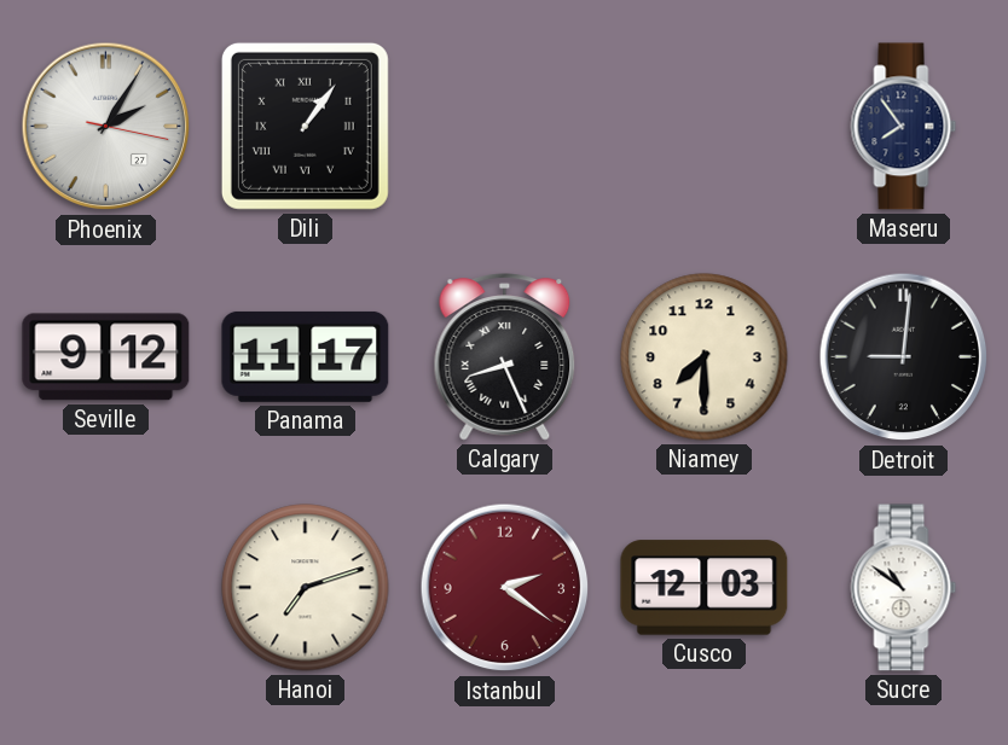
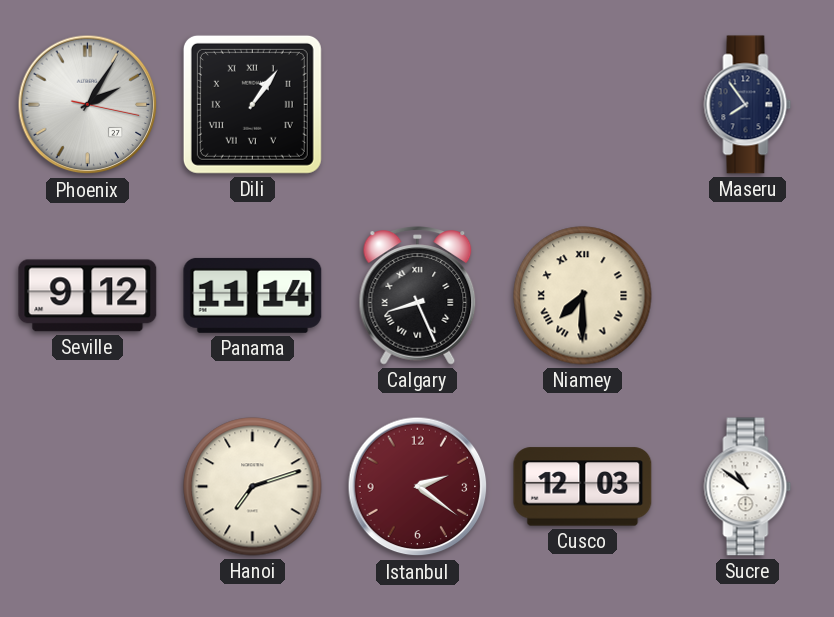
Panama: 11:17 -> 11:14
Niamey numerals: Arabic -> Roman
Detroit: 9:01 -> none
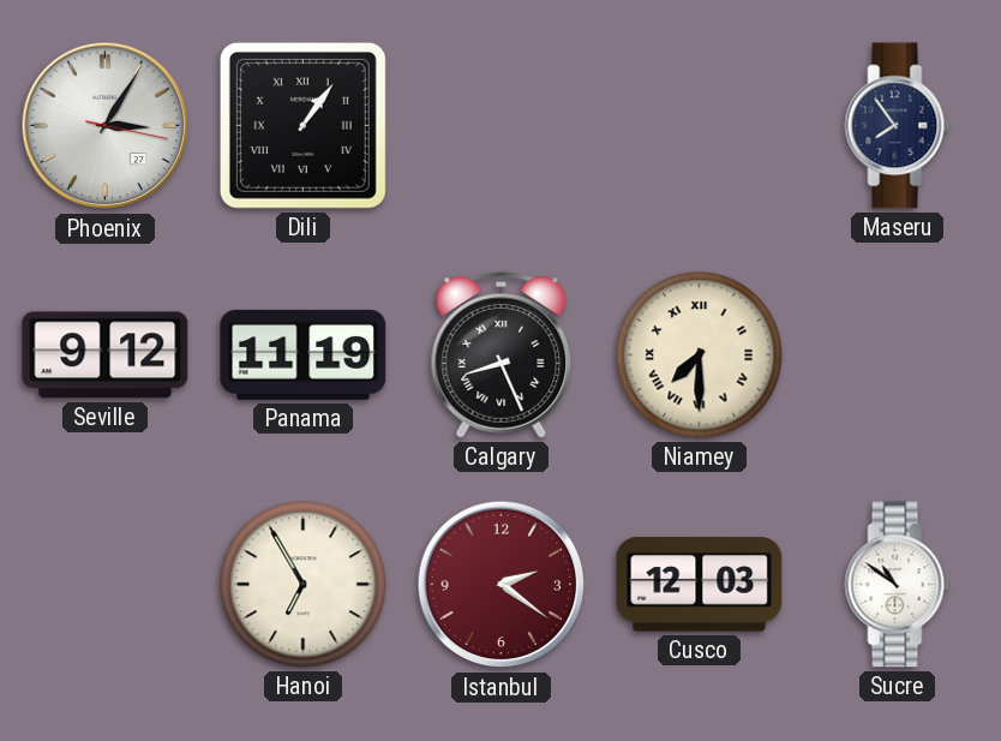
Phoenix: 2:05 -> 3:05
Panama: 11:14 -> 11:19
Hanoi: 7:12 -> 6:55
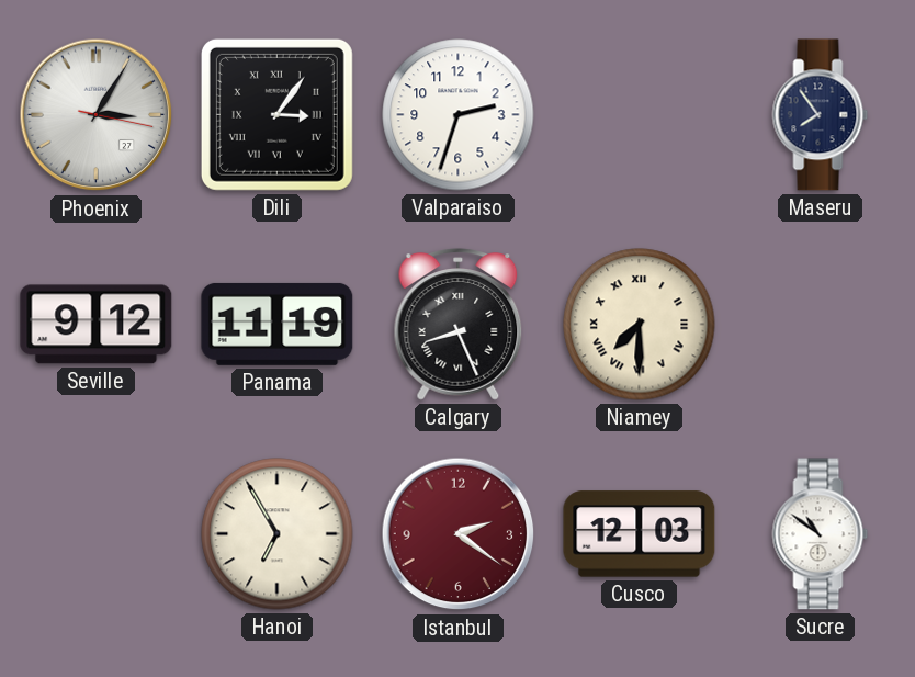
Dili: 1:06 -> 3:06
Valparaiso: none -> 2:33
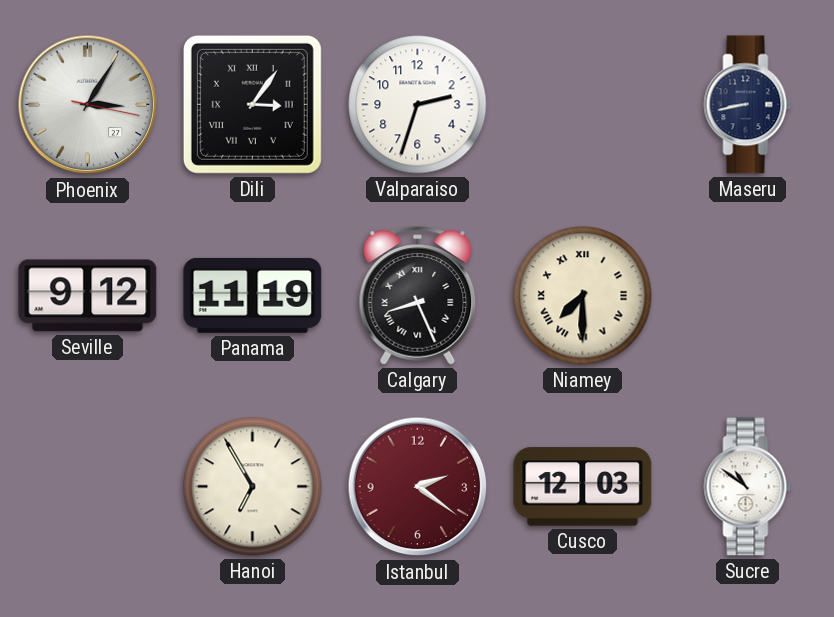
Maseru: 7:54 -> 8:43
